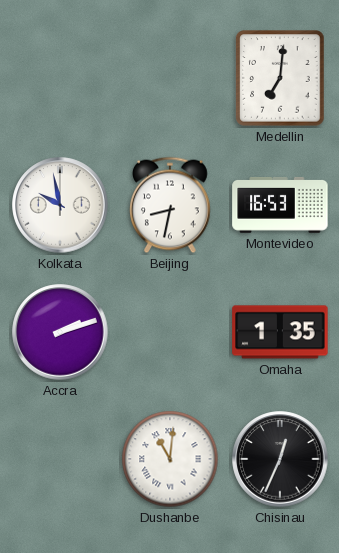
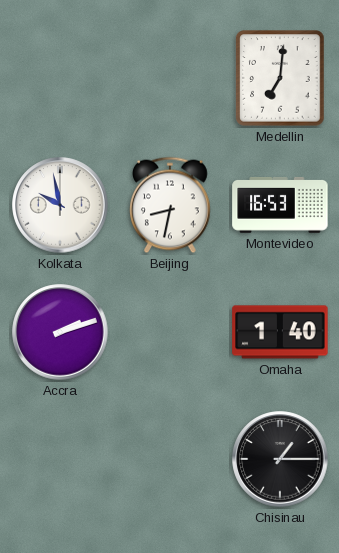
Omaha: 1:35 -> 1:40
Dushanbe: 11:01 -> none
Chisinau: 12:34 -> 1:15
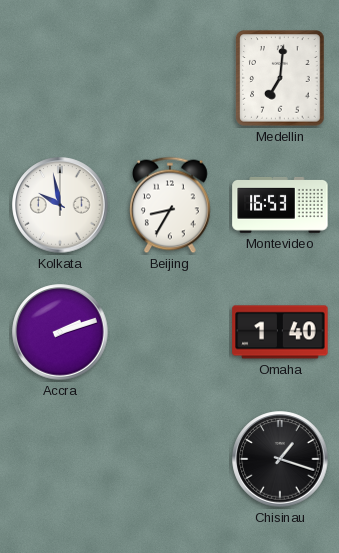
Beijing: 8:32 -> 8:35
Chisinau: 1:15 -> 1:18
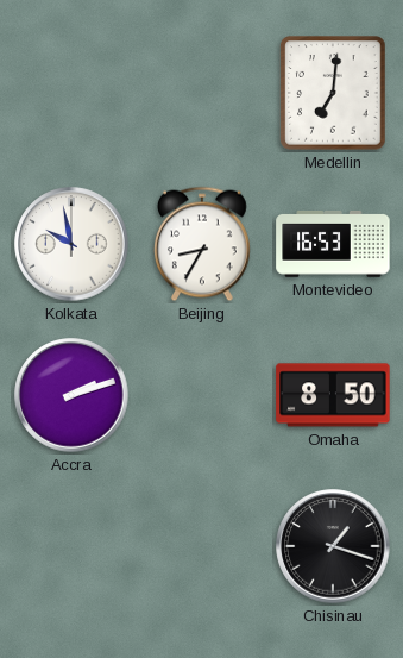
Omaha: 1:40 -> 8:50
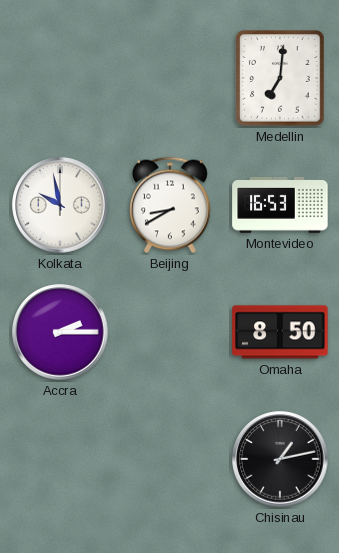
Beijing: 8:35 -> 8:40
Accra: 2:12 -> 2:15
Chisinau: 1:18 -> 1:13
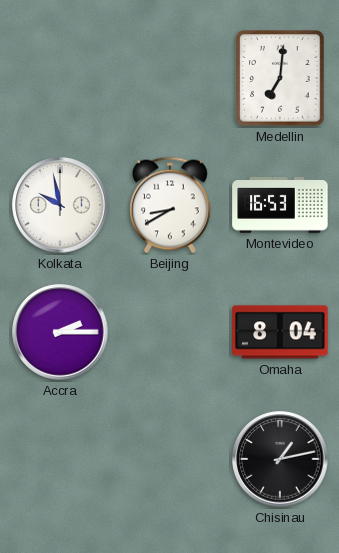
Omaha: 8:50 -> 8:04
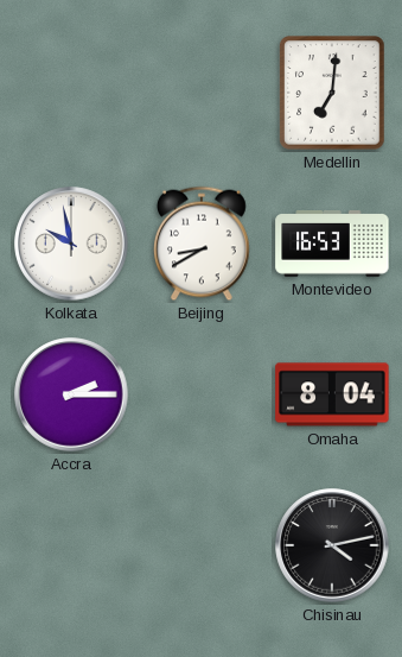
Chisinau: 1:13 -> 4:13
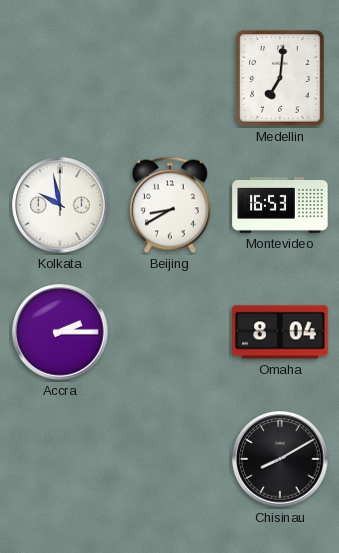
Chisinau: 4:13 -> 8:10
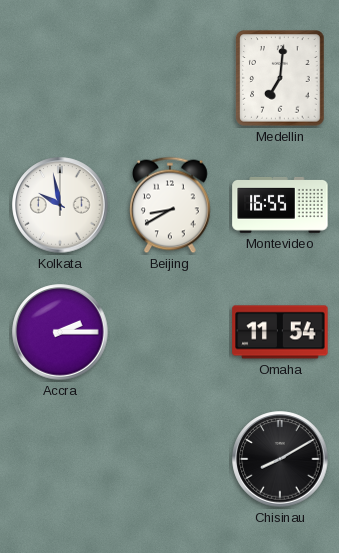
Montevideo: 16:53 -> 16:55
Omaha: 8:04 -> 11:54
